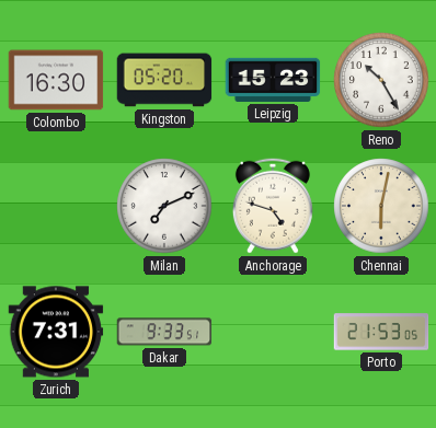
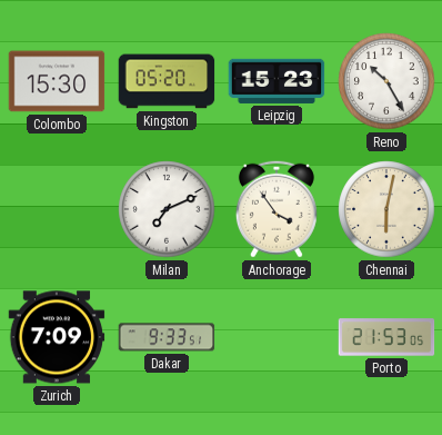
Colombo: 16:30 -> 15:30
Anchorage: 4:48 -> 3:54
Zurich: 7:31 -> 7:09
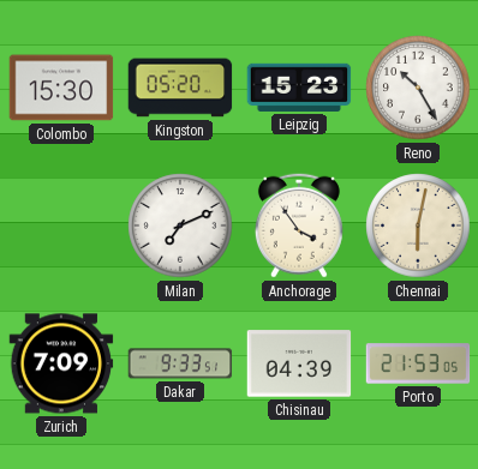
Chisinau: none -> 04:39
